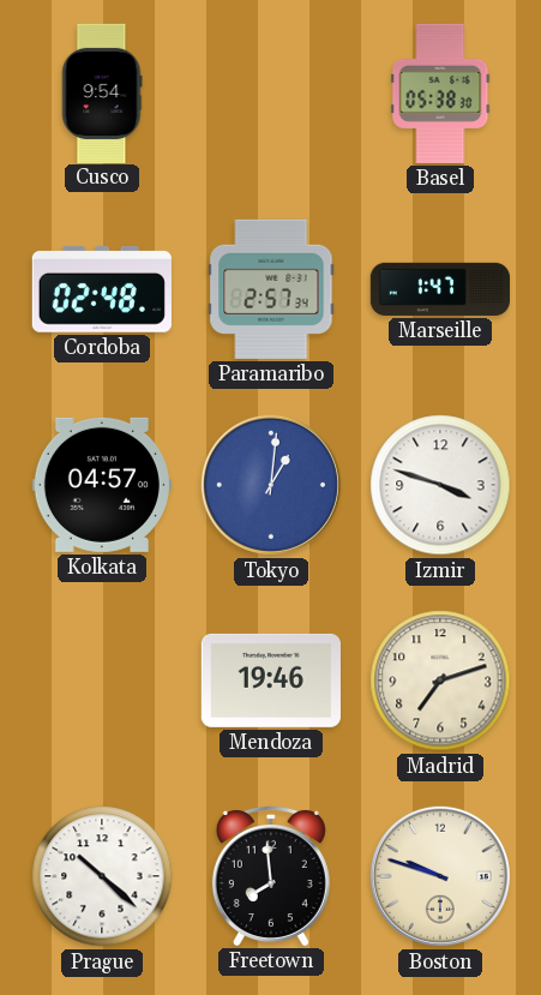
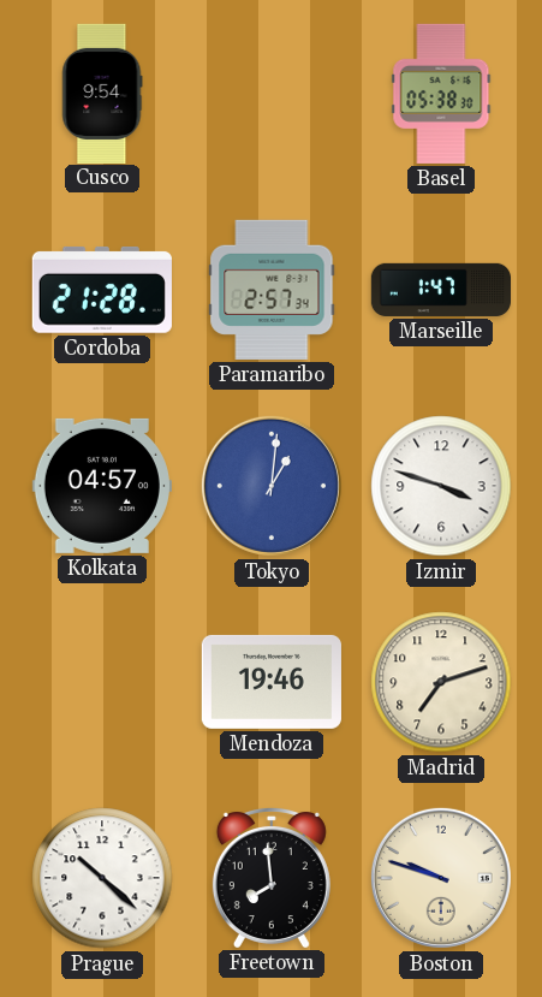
Cordoba: 02:48 -> 21:28
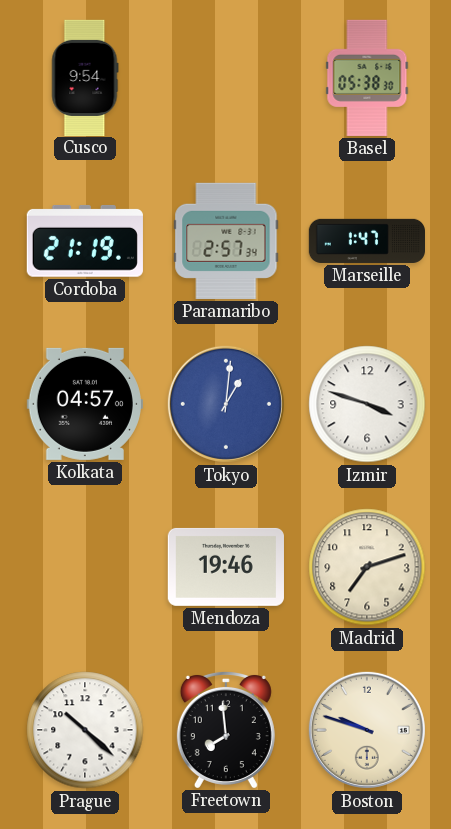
Cordoba: 21:28 -> 21:19
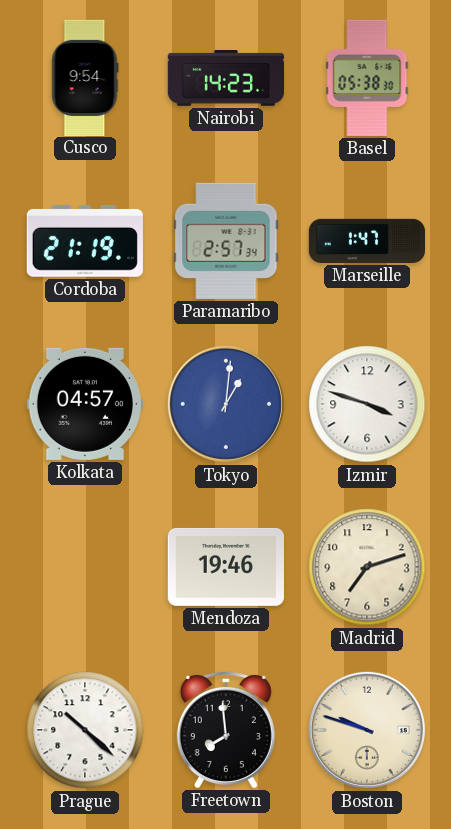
Nairobi: none -> 14:23
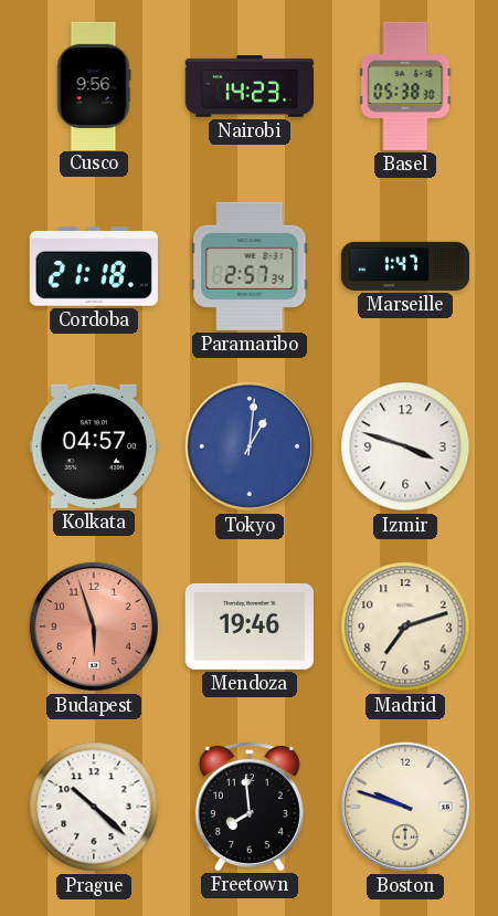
Cusco: 9:54 -> 9:56
Cordoba: 21:19 -> 21:18
Budapest: none -> 5:57
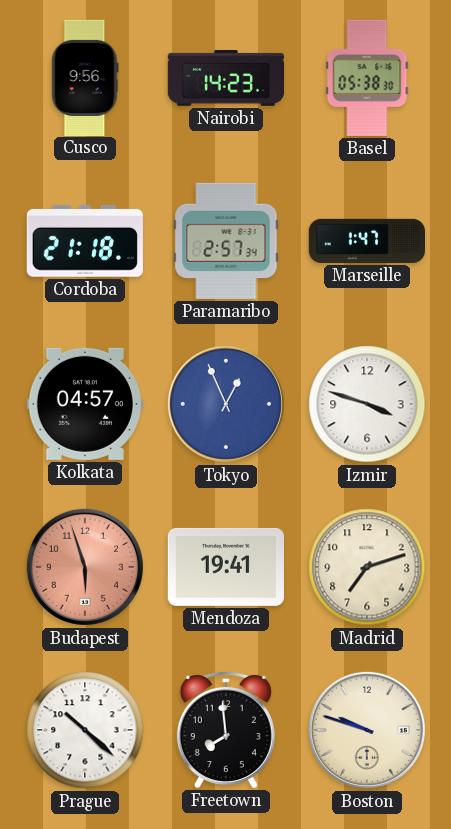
Tokyo: 1:01 -> 12:56
Mendoza: 19:46 -> 19:41
